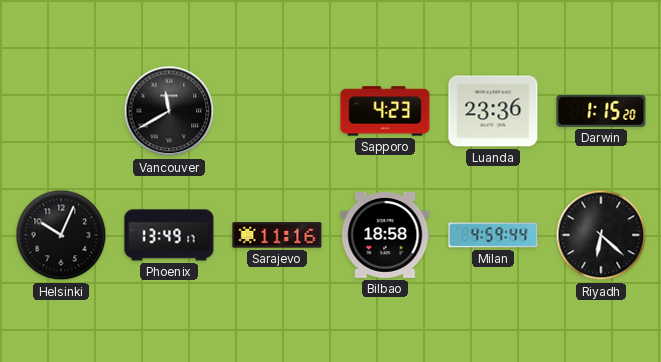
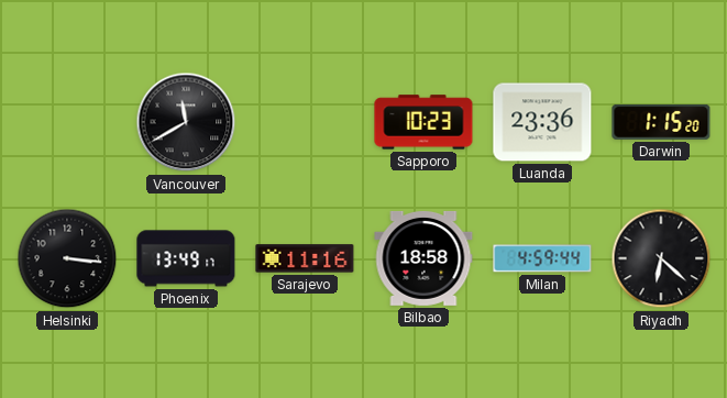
Sapporo: 4:23 -> 10:23
Helsinki: 10:04 -> 3:16
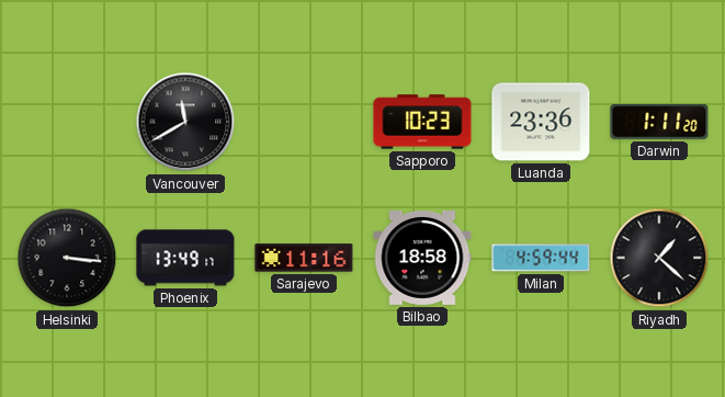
Darwin: 1:15 -> 1:11
Riyadh: 6:22 -> 1:22
